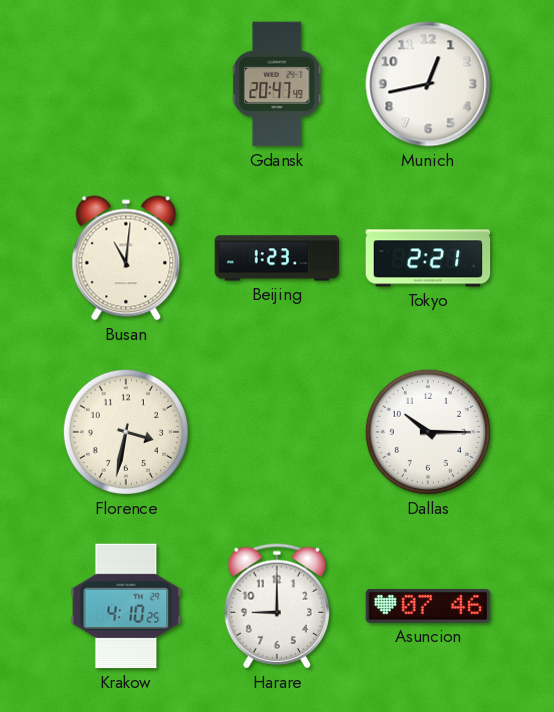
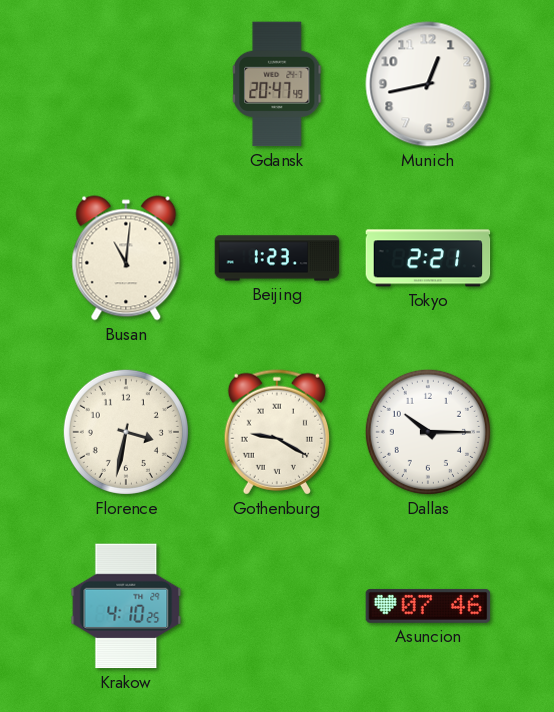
Gothenburg: none -> 9:20
Harare: 9:00 -> none
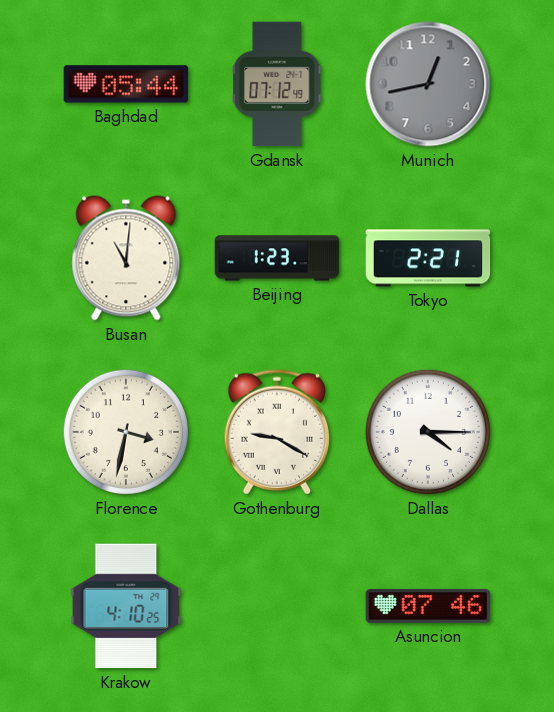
Baghdad: none -> 05:44
Gdansk: 20:47 -> 07:12
Munich dial: white -> grey
Dallas: 10:15 -> 4:15
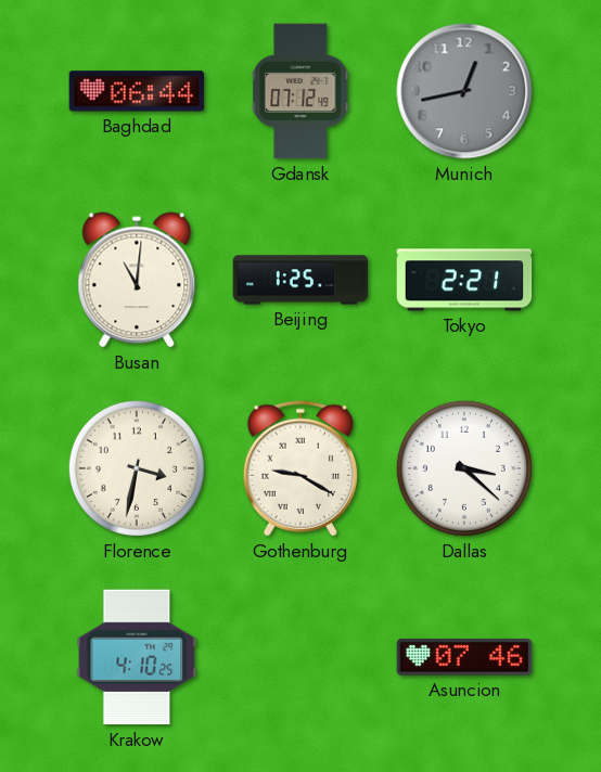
Baghdad: 05:44 -> 06:44
Beijing: 1:23 -> 1:25
Dallas: 4:15 -> 3:22
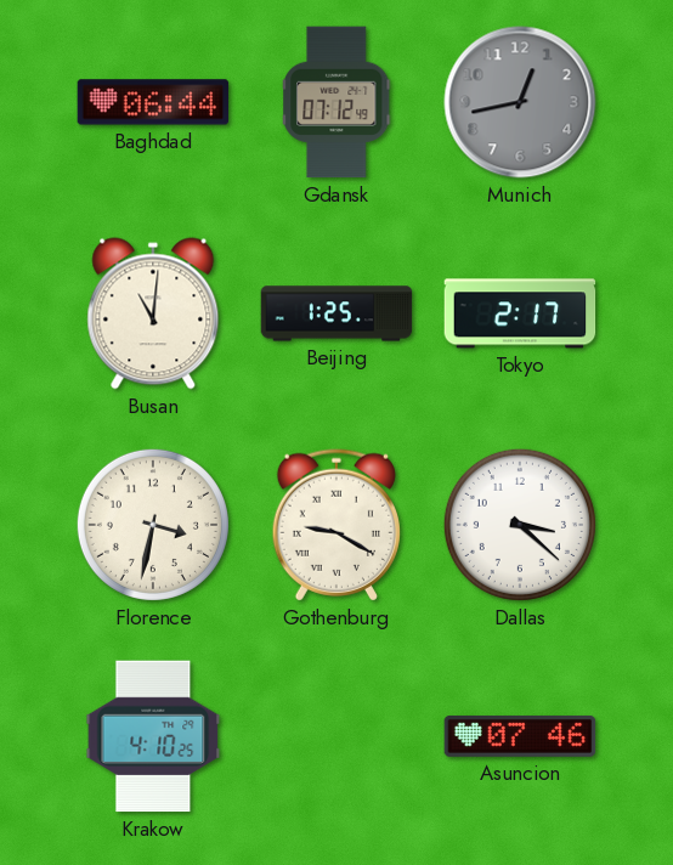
Tokyo: 2:21 -> 2:17
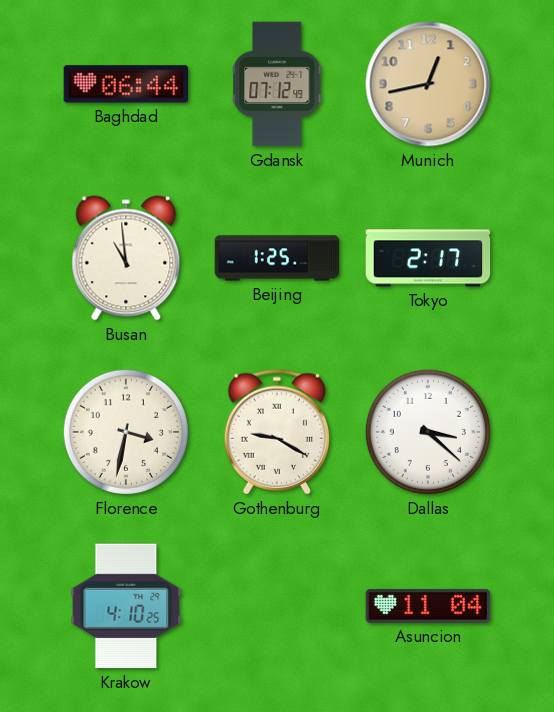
Munich dial: grey -> champagne
Busan: 11:01 -> 10:59
Asuncion: 07:46 -> 11:04
